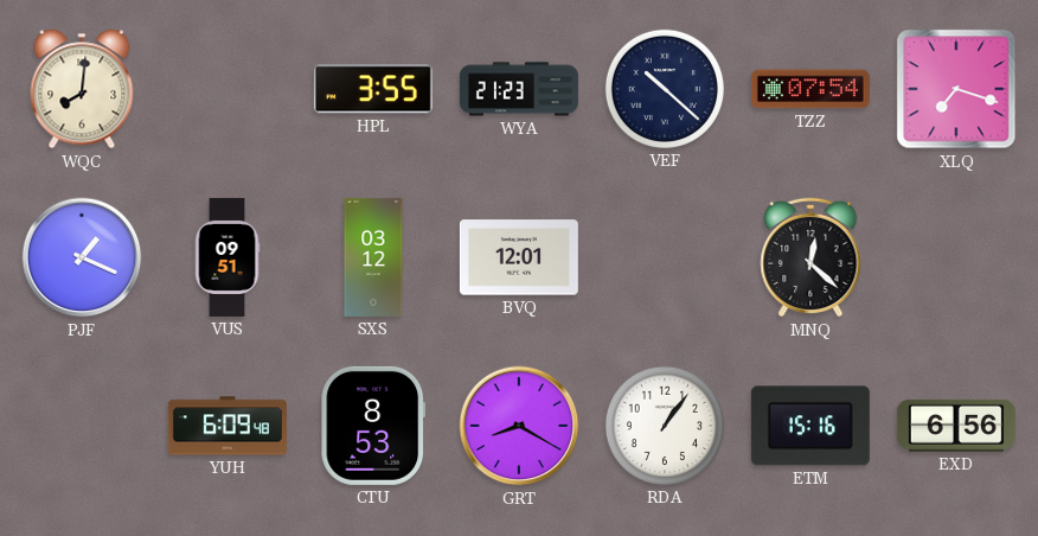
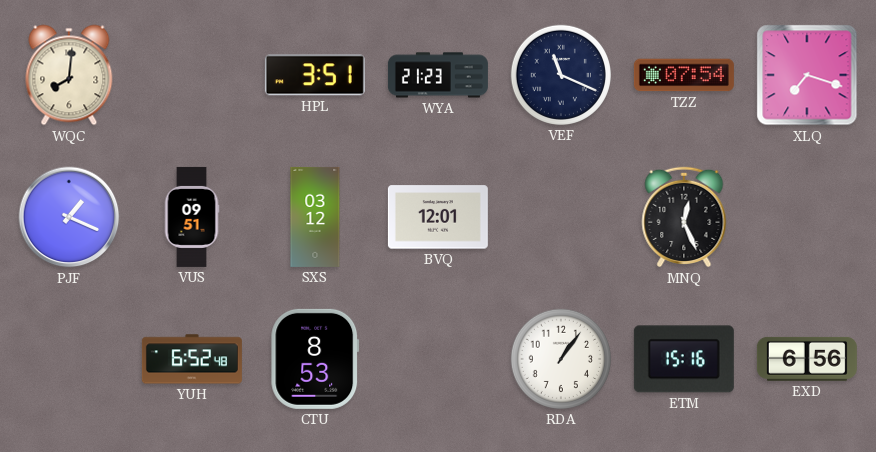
HPL: 3:55 -> 3:51
VEF: 10:22 -> 11:19
MNQ: 12:22 -> 12:26
YUH: 6:09 -> 6:52
GRT: 8:20 -> none
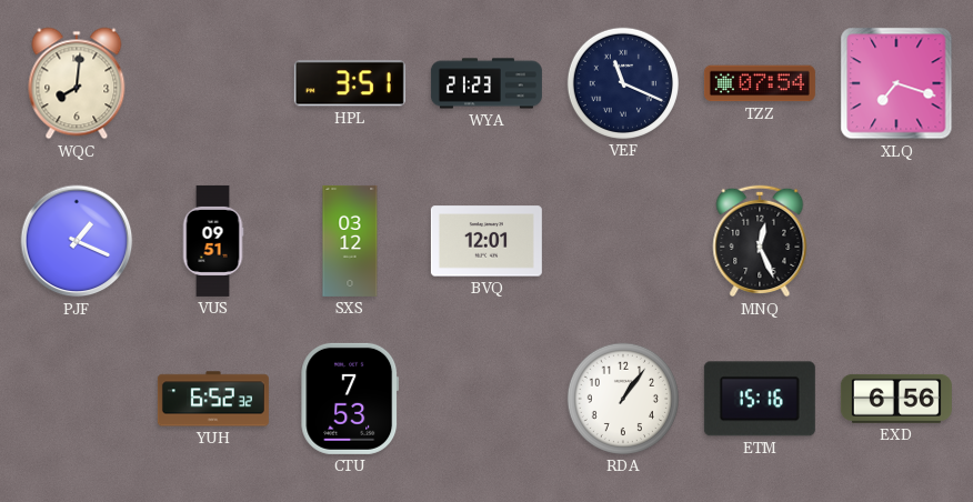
YUH: 6:52:48 -> 6:52:32
CTU: 8:53 -> 7:53
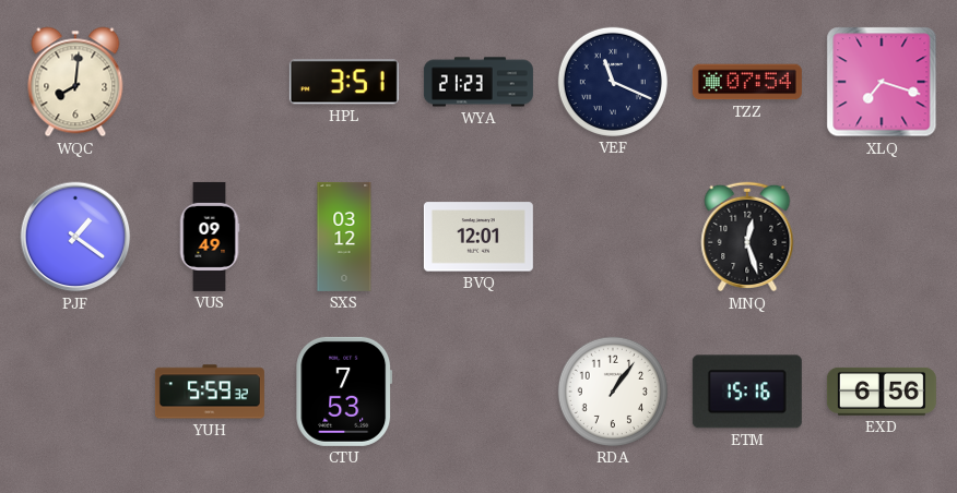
PJF: 1:19 -> 1:21
VUS: 09:51 -> 09:49
MNQ: 12:26 -> 12:27
YUH: 6:52 -> 5:59
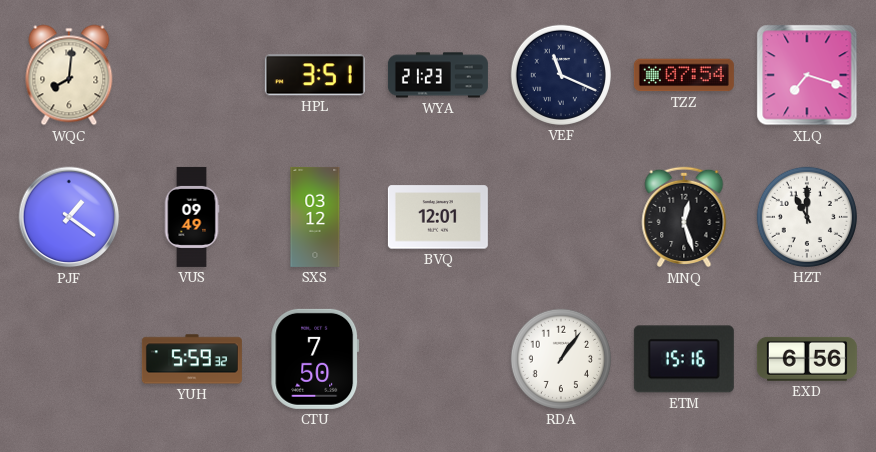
HZT: none -> 11:00
CTU: 7:53 -> 7:50
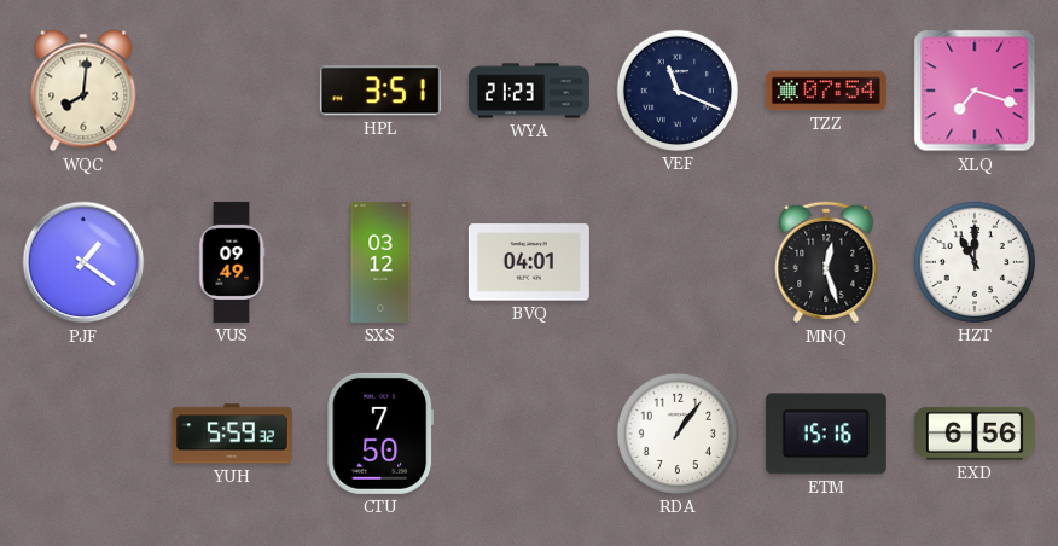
BVQ: 12:01 -> 04:01
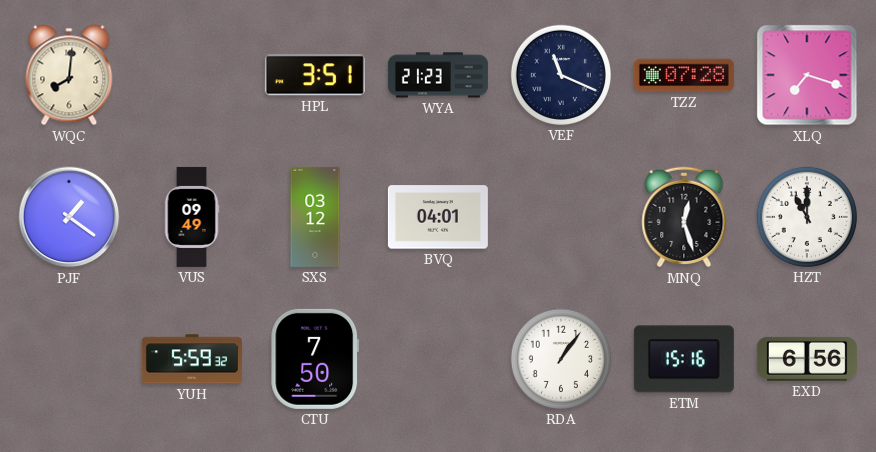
TZZ: 07:54 -> 07:28
